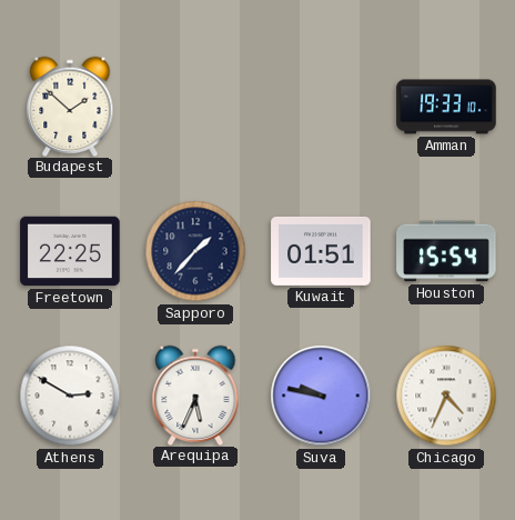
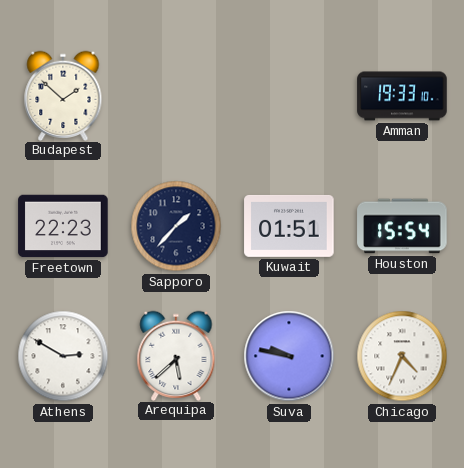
Freetown: 22:25 -> 22:23
Arequipa: 5:34 -> 5:38
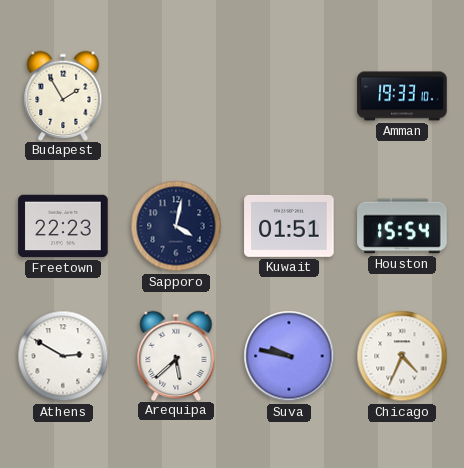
Budapest: 1:52 -> 1:55
Sapporo: 1:37 -> 4:02
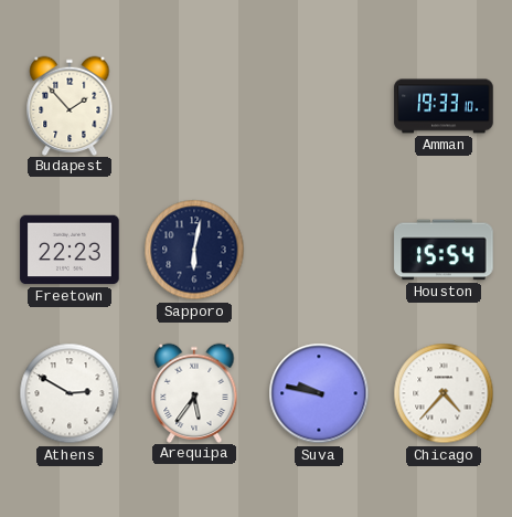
Budapest: 1:55 -> 1:53
Sapporo: 4:02 -> 6:02
Kuwait: 01:51 -> none
Arequipa: 5:38 -> 5:36
Chicago: 4:34 -> 4:37
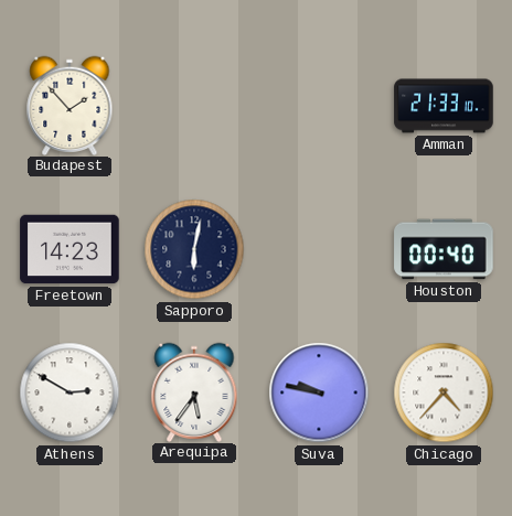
Amman: 19:33 -> 21:33
Freetown: 22:23 -> 14:23
Houston: 15:54 -> 00:40
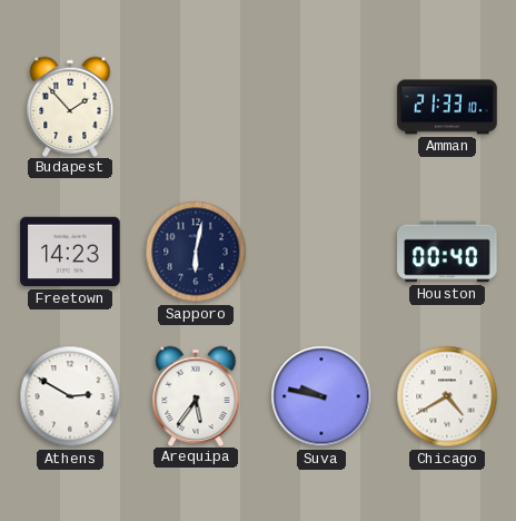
Chicago: 4:37 -> 4:40
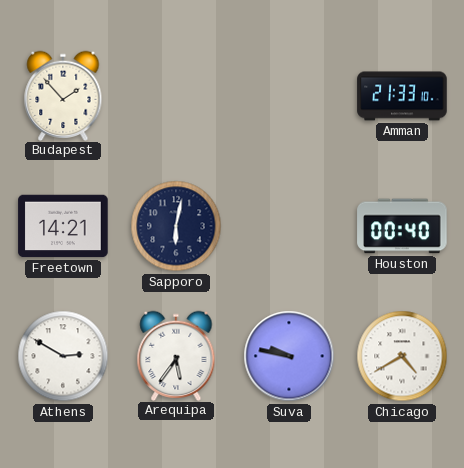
Freetown: 14:23 -> 14:21
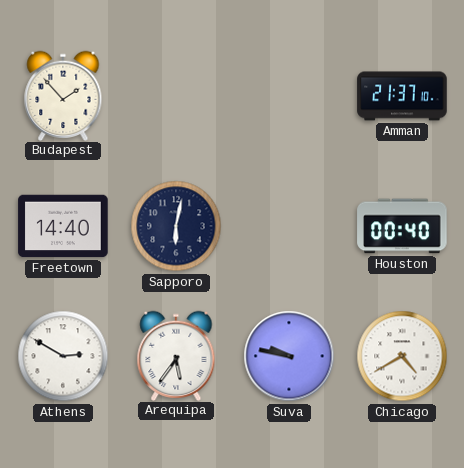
Amman: 21:33 -> 21:37
Freetown: 14:21 -> 14:40
